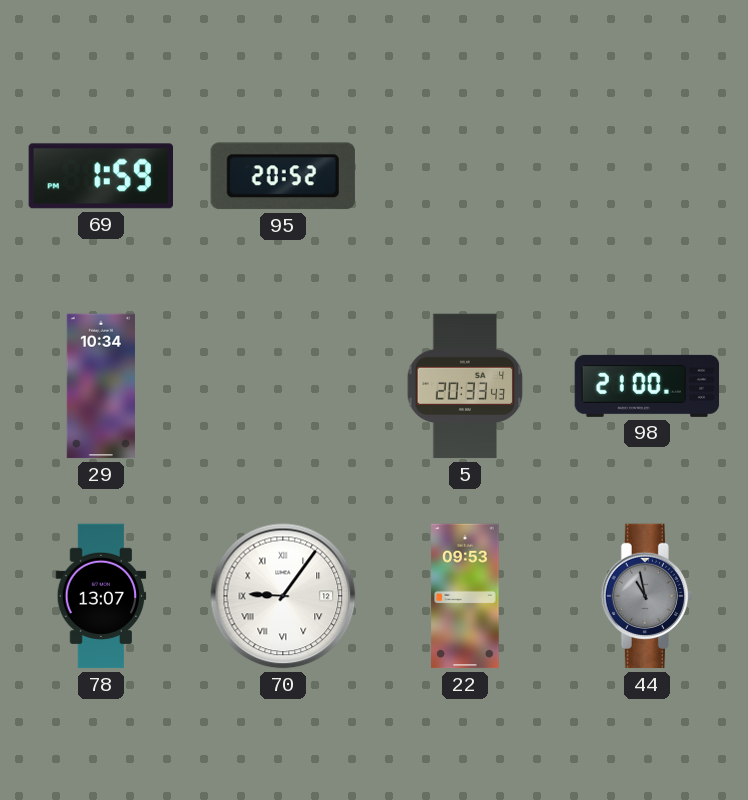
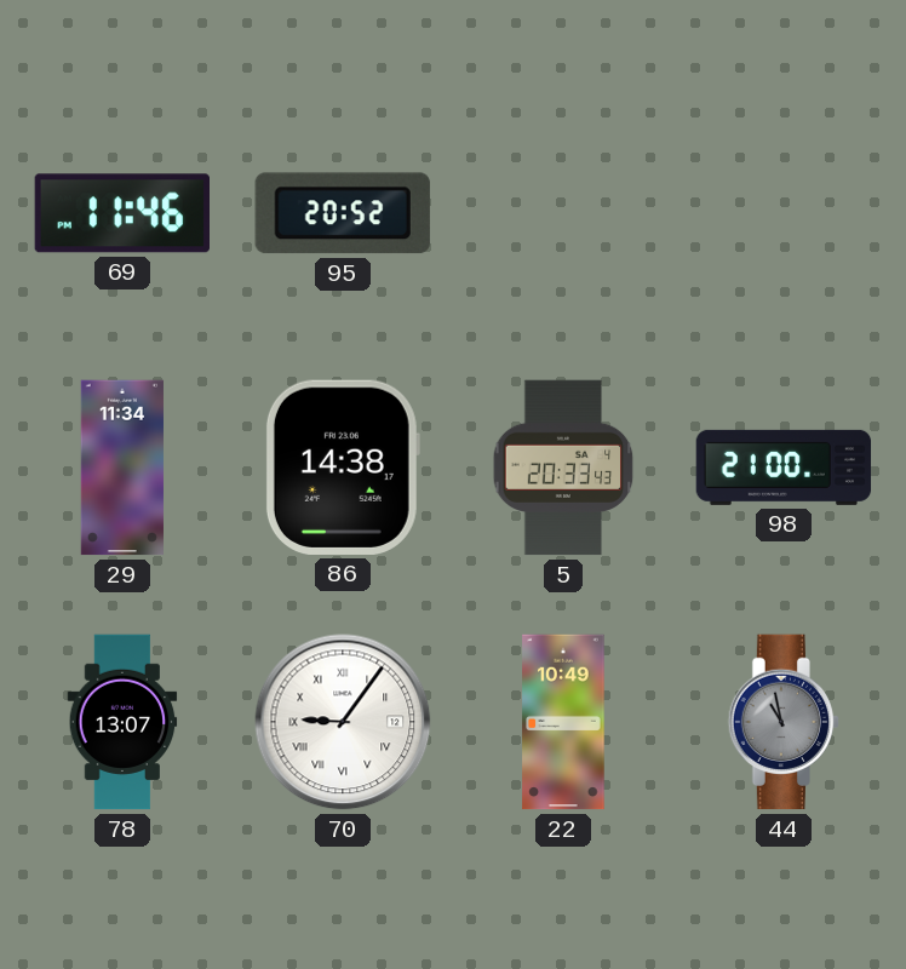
69: 1:59 -> 11:46
29: 10:34 -> 11:34
86: none -> 14:38
22: 09:53 -> 10:49
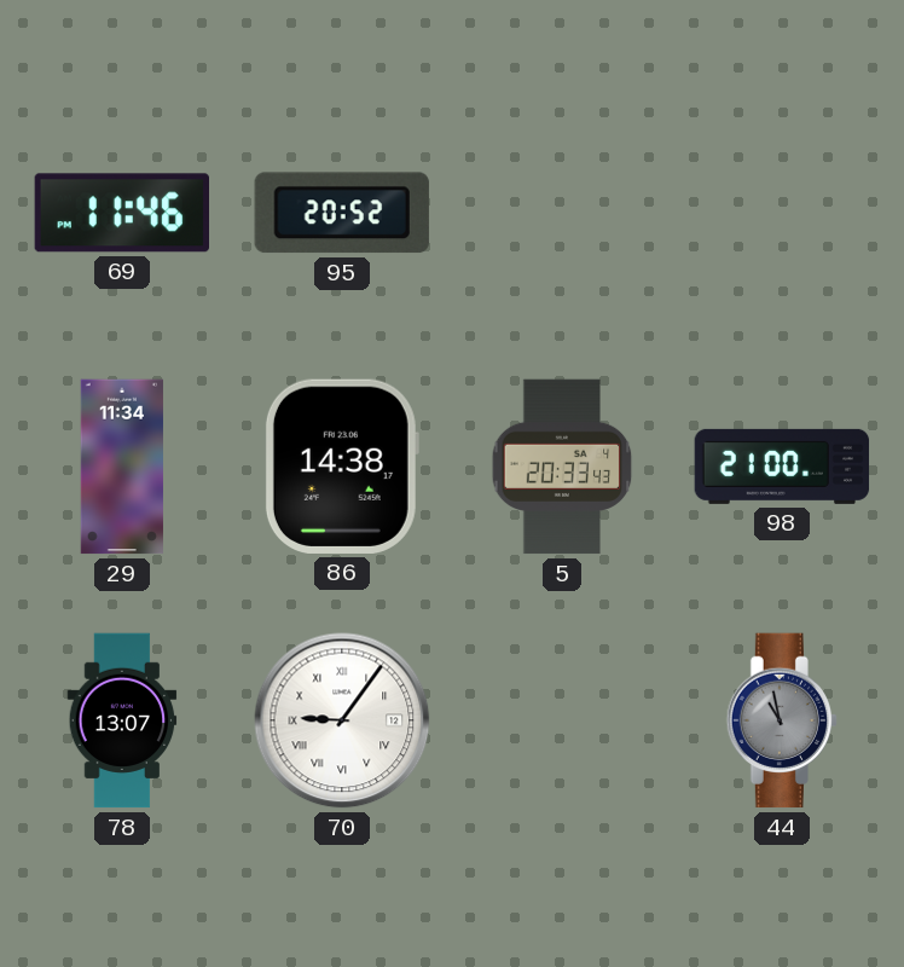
22: 10:49 -> none
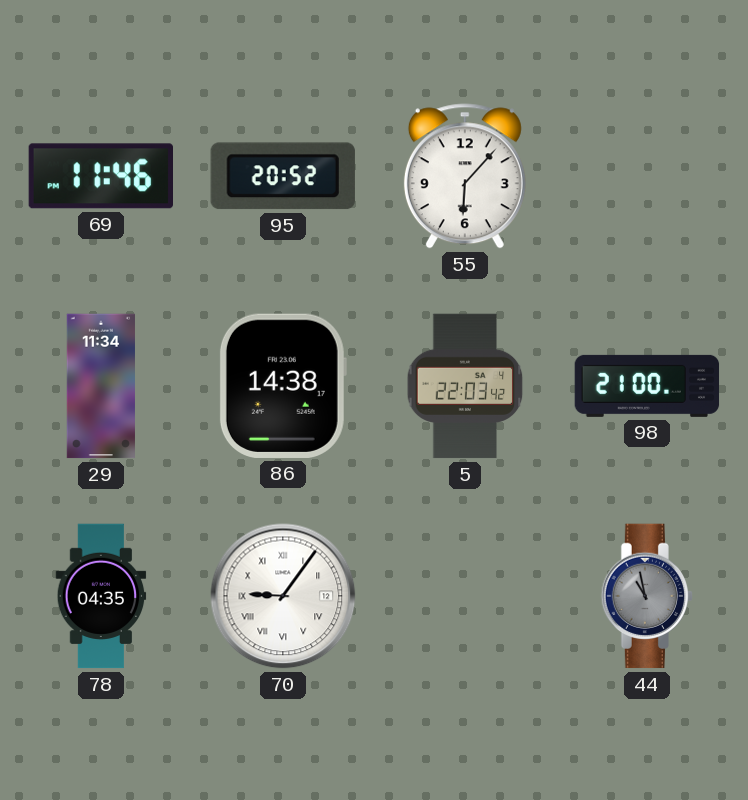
55: none -> 6:07
5: 20:33 -> 22:03
78: 13:07 -> 04:35
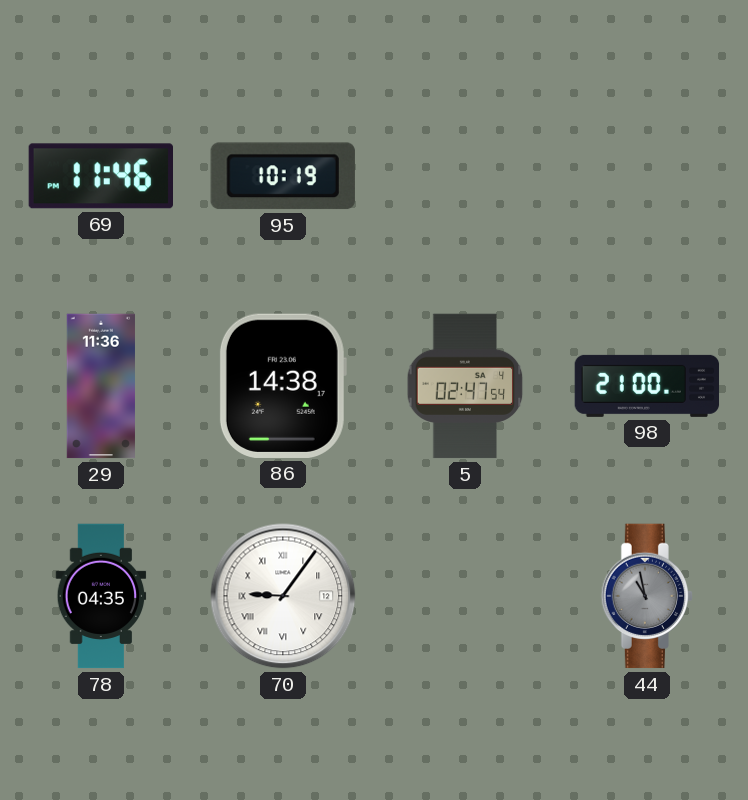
95: 20:52 -> 10:19
55: 6:07 -> none
29: 11:34 -> 11:36
5: 22:03 -> 02:47
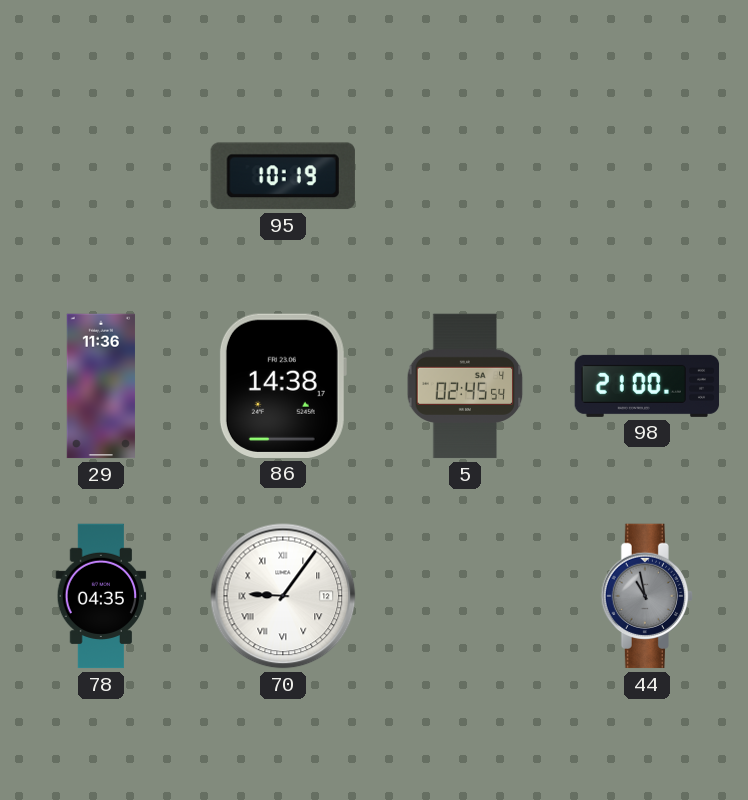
69: 11:46 -> none
5: 02:47 -> 02:45
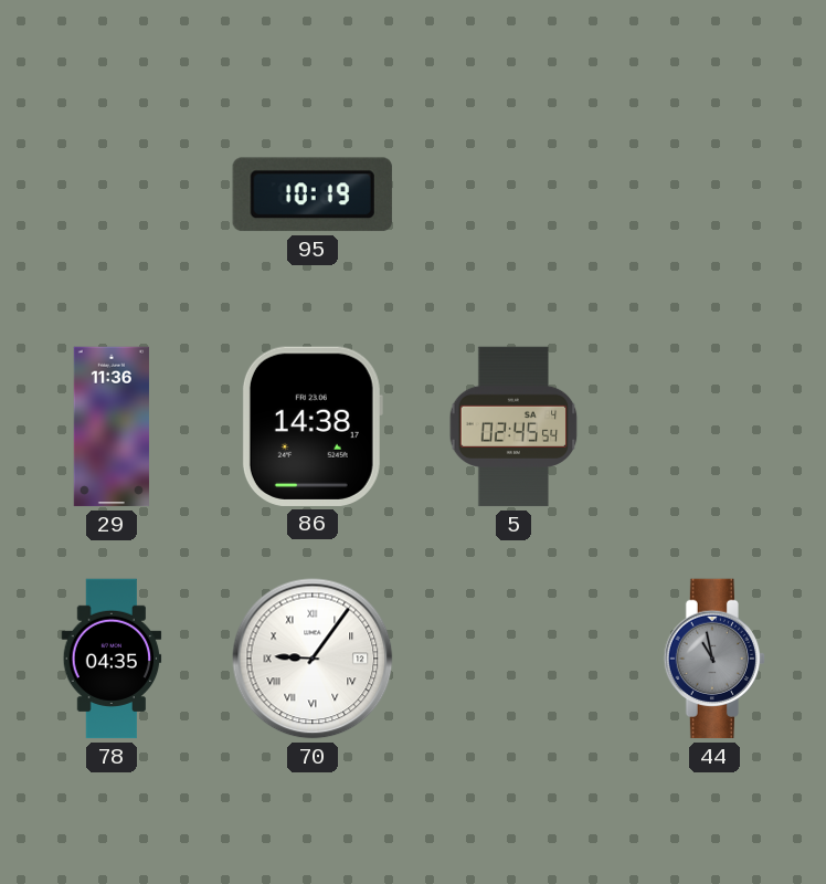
98: 21:00 -> none
